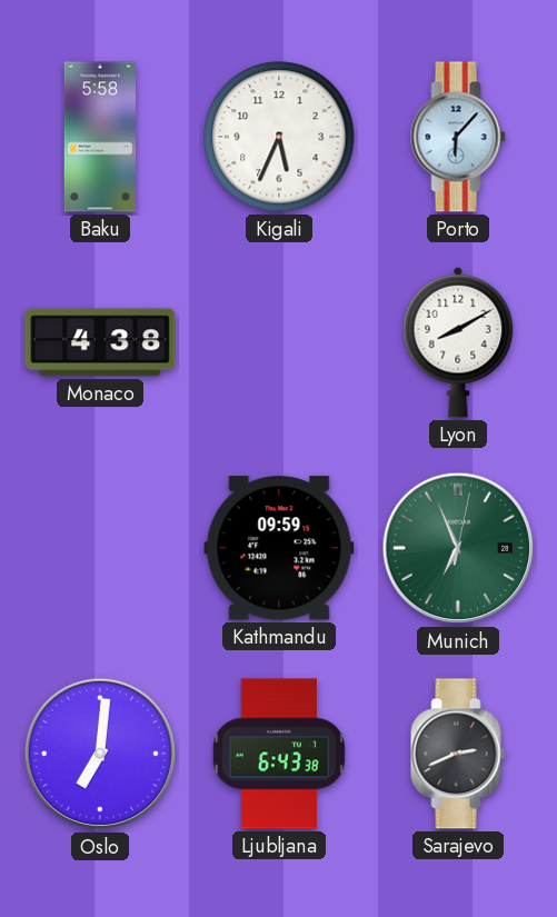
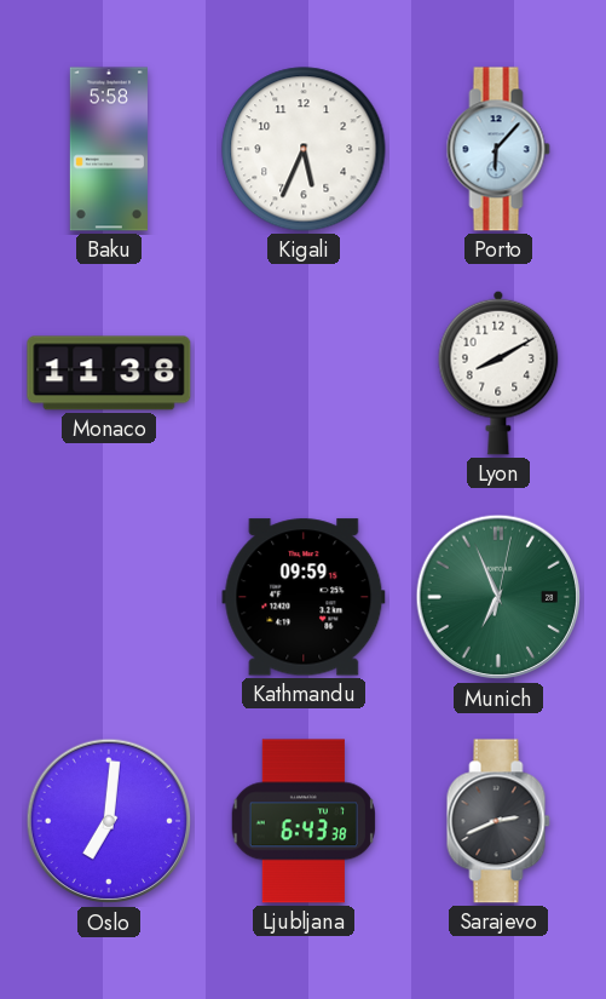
Monaco: 4:38 -> 11:38
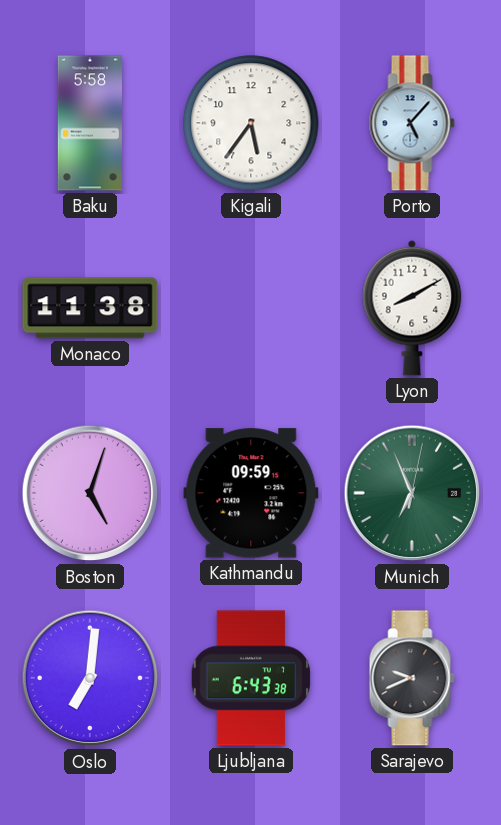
Kigali: 5:34 -> 5:36
Porto: 6:07 -> 5:07
Boston: none -> 5:03
Sarajevo: 2:41 -> 9:41
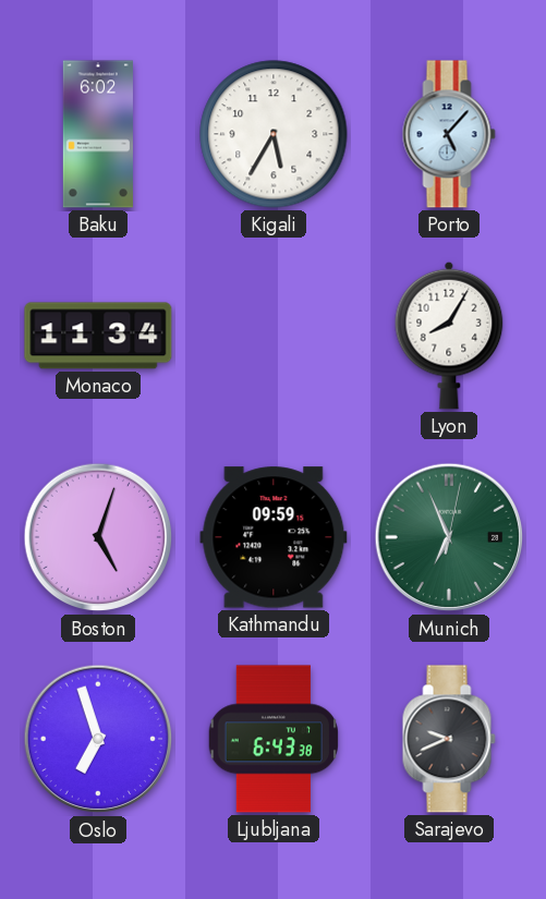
Baku: 5:58 -> 6:02
Kigali: 5:36 -> 5:35
Monaco: 11:38 -> 11:34
Lyon: 8:10 -> 8:05
Oslo: 7:01 -> 6:57
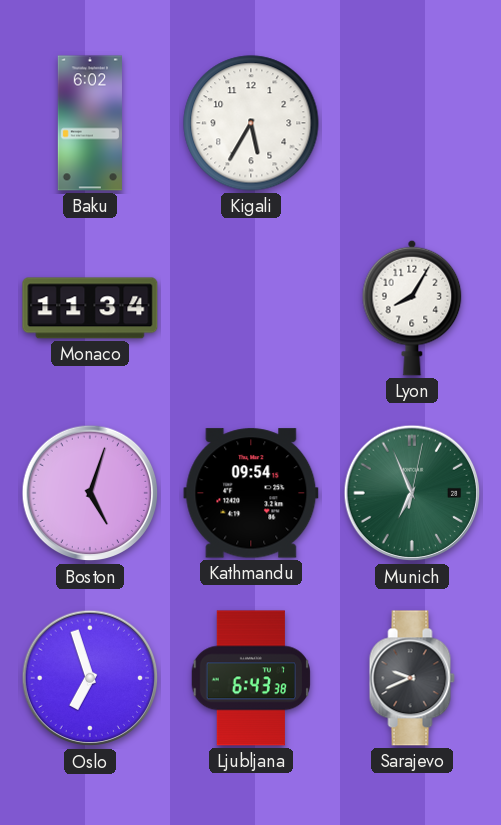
Porto: 5:07 -> none
Kathmandu: 09:59 -> 09:54
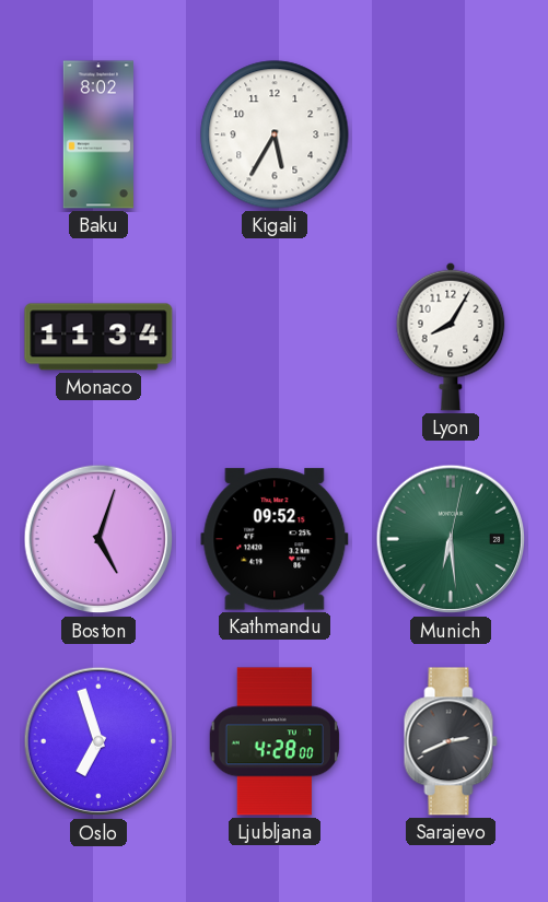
Baku: 6:02 -> 8:02
Kathmandu: 09:54 -> 09:52
Munich: 6:56 -> 6:29
Ljubljana: 6:43 -> 4:28
Sarajevo: 9:41 -> 2:41
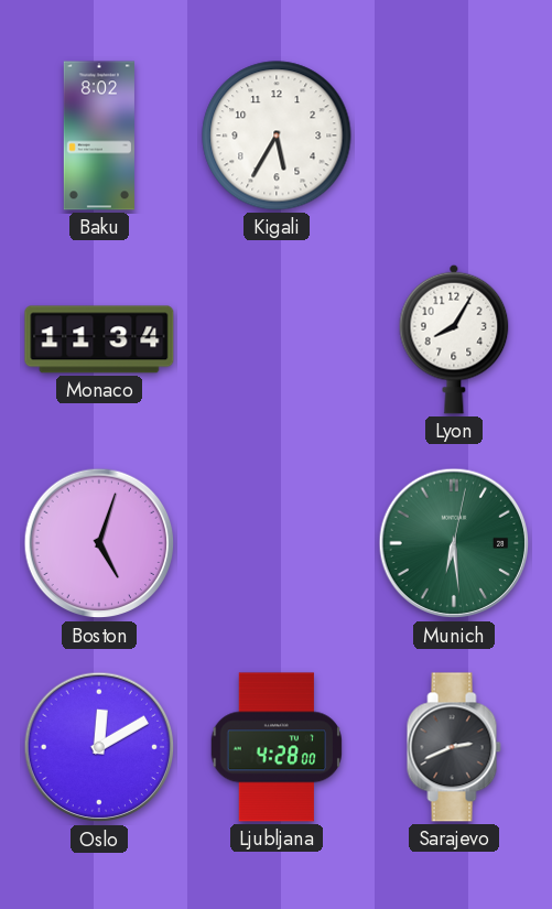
Kathmandu: 09:52 -> none
Oslo: 6:57 -> 12:10
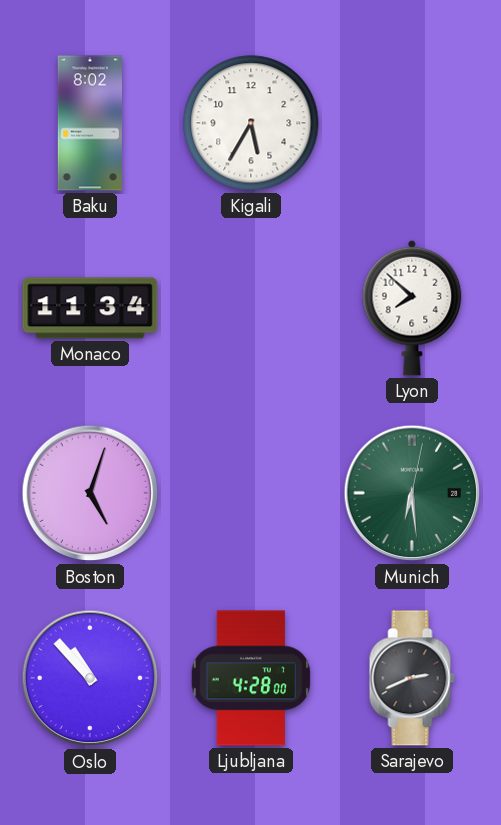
Lyon: 8:05 -> 7:52
Oslo: 12:10 -> 10:53
